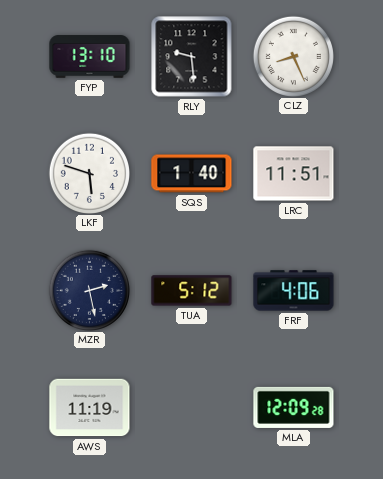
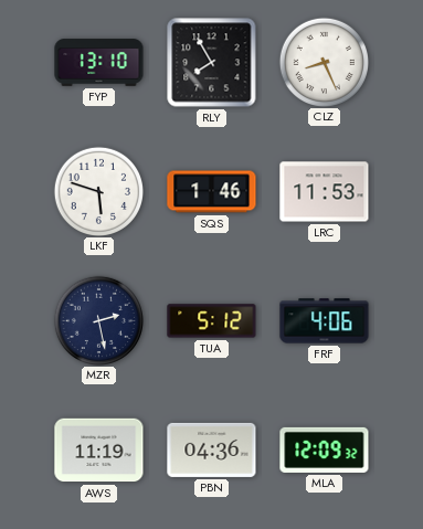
RLY: 9:29 -> 7:55
SQS: 1:40 -> 1:46
LRC: 11:51 -> 11:53
PBN: none -> 04:36
MLA: 12:09:28 -> 12:09:32
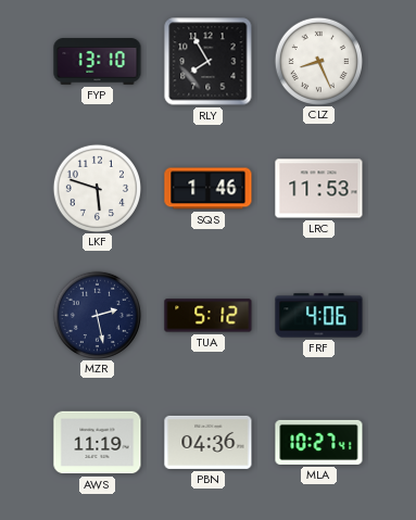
MLA: 12:09 -> 10:27
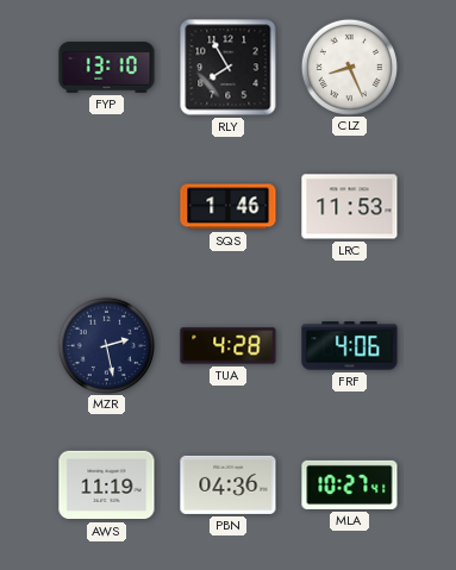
LKF: 5:48 -> none
TUA: 5:12 -> 4:28
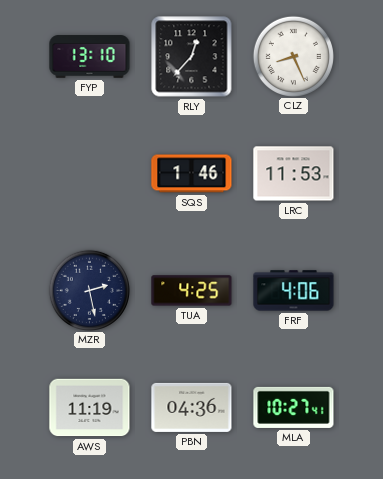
RLY: 7:55 -> 12:37
TUA: 4:28 -> 4:25
